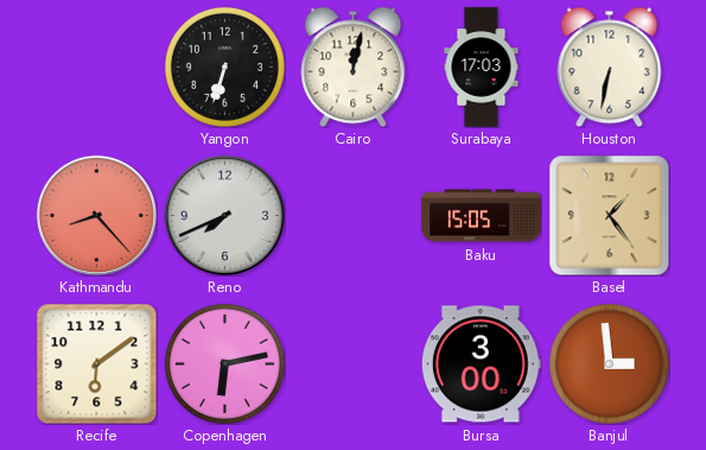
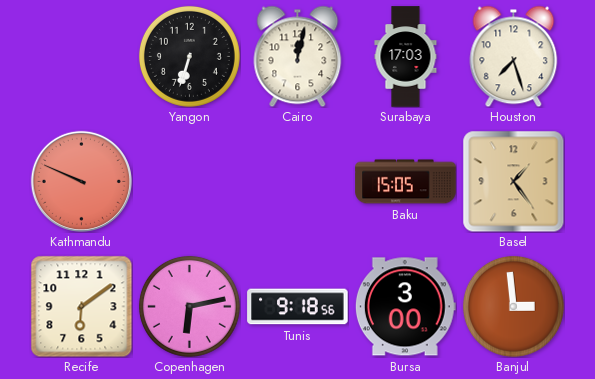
Houston: 6:32 -> 7:27
Kathmandu: 8:23 -> 9:49
Reno: 7:41 -> none
Tunis: none -> 9:18
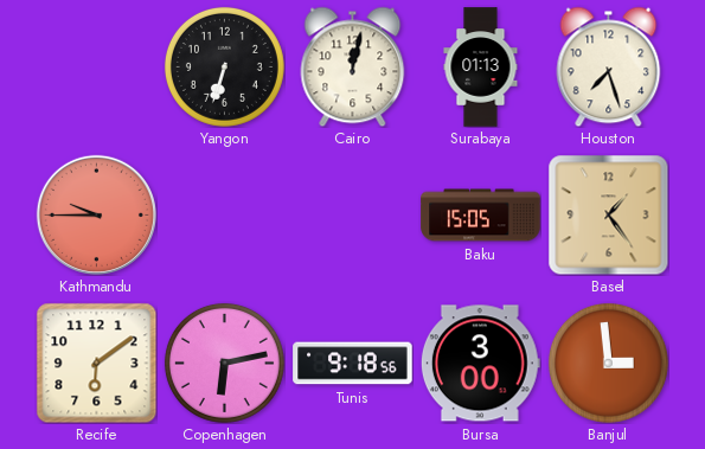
Surabaya: 17:03 -> 01:13
Kathmandu: 9:49 -> 9:45
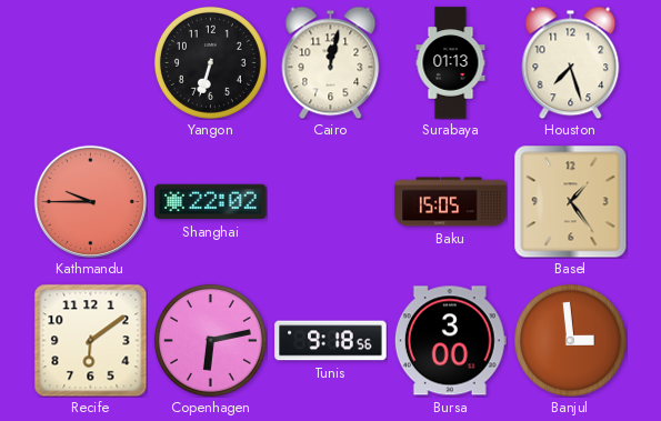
Shanghai: none -> 22:02
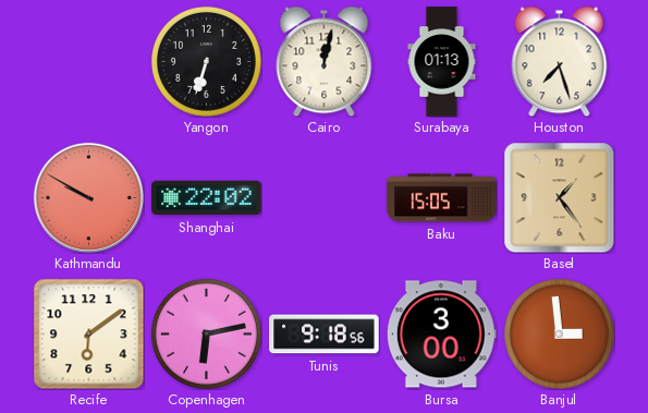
Kathmandu: 9:45 -> 9:50
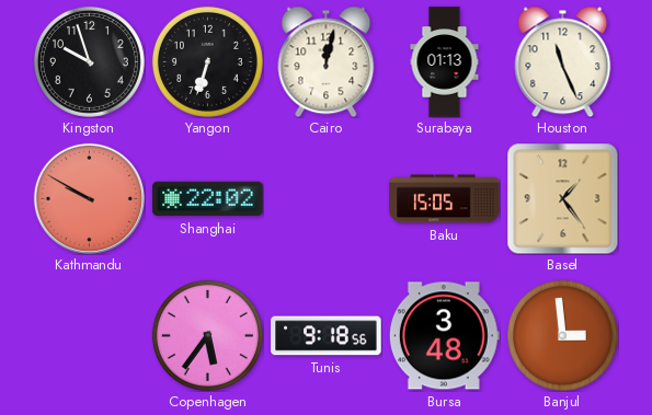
Kingston: none -> 9:57
Houston: 7:27 -> 11:26
Recife: 6:09 -> none
Copenhagen: 6:13 -> 5:36
Bursa: 3:00 -> 3:48
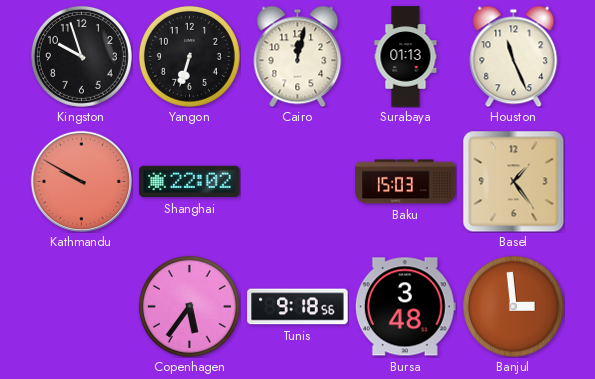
Baku: 15:05 -> 15:03
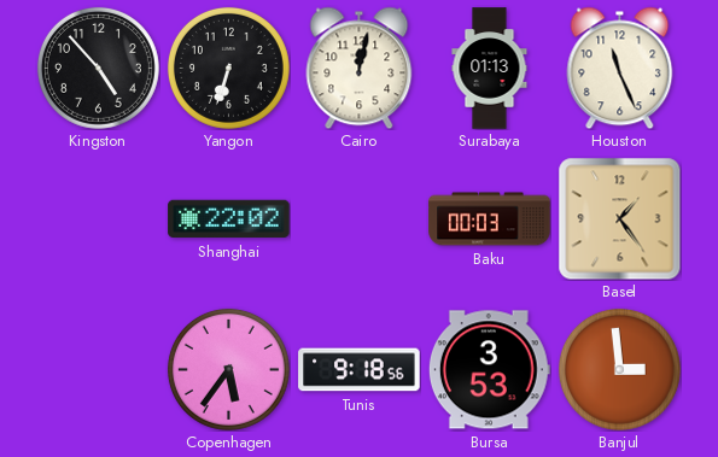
Kingston: 9:57 -> 4:53
Kathmandu: 9:50 -> none
Baku: 15:03 -> 00:03
Bursa: 3:48 -> 3:53
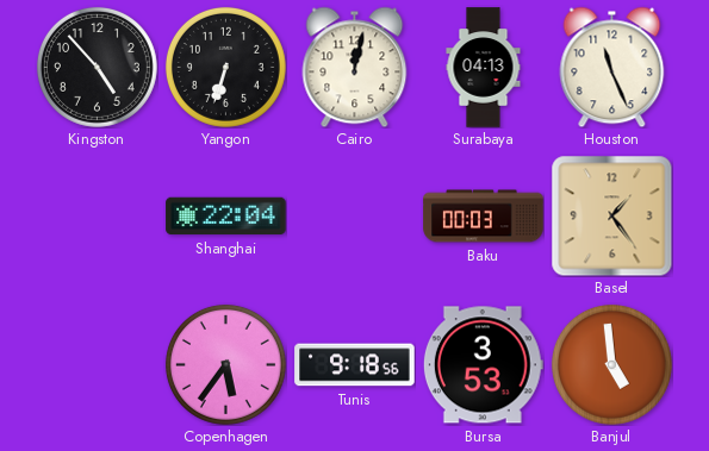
Surabaya: 01:13 -> 04:13
Shanghai: 22:02 -> 22:04
Banjul: 2:59 -> 4:59
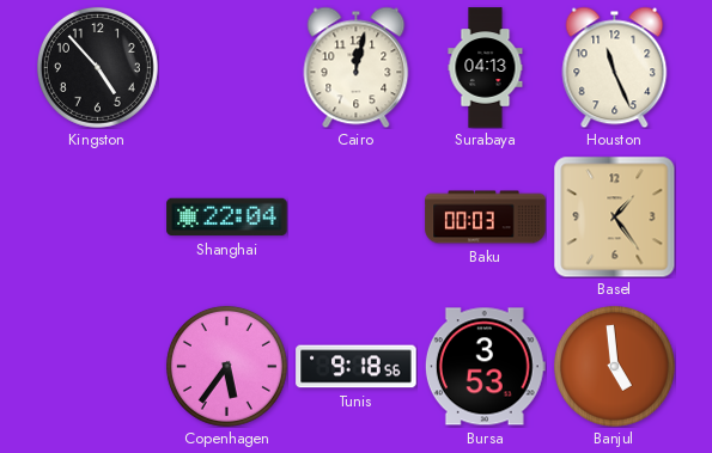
Yangon: 6:33 -> none
